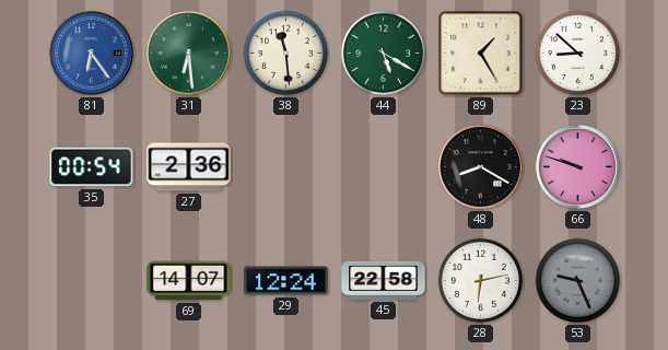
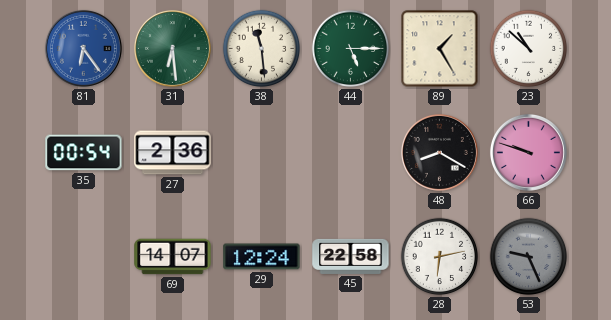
44: 5:20 -> 5:15
23: 8:52 -> 10:52
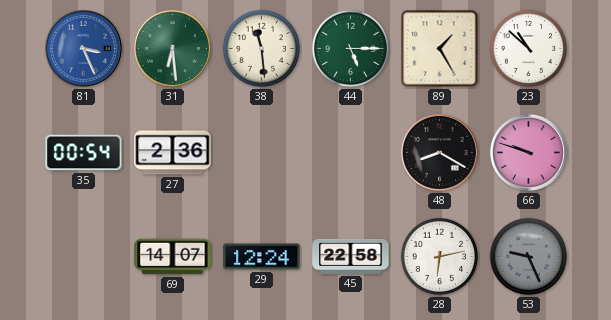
81: 6:24 -> 3:26
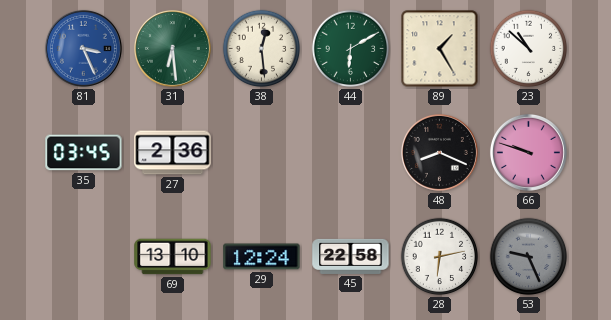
38: 11:29 -> 12:29
44: 5:15 -> 6:10
35: 00:54 -> 03:45
48: 8:20 -> 8:19
69: 14:07 -> 13:10
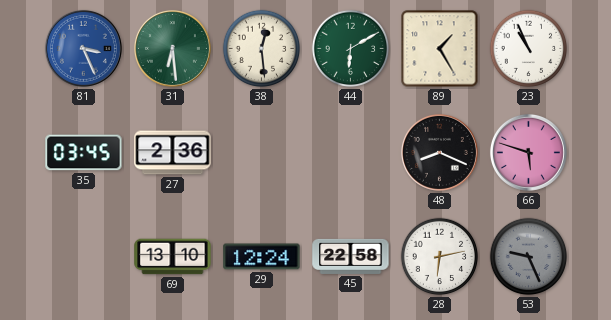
23: 10:52 -> 10:56
66: 9:48 -> 5:48
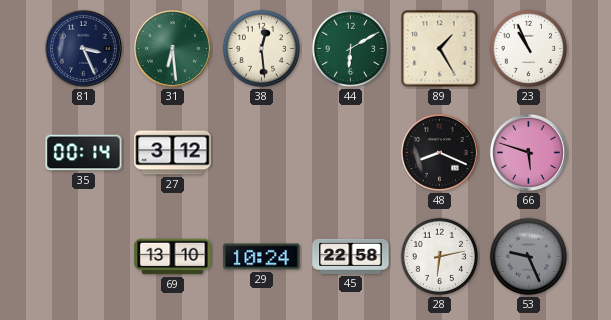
81 dial: blue -> navy
35: 03:45 -> 00:14
27: 2:36 -> 3:12
29: 12:24 -> 10:24
